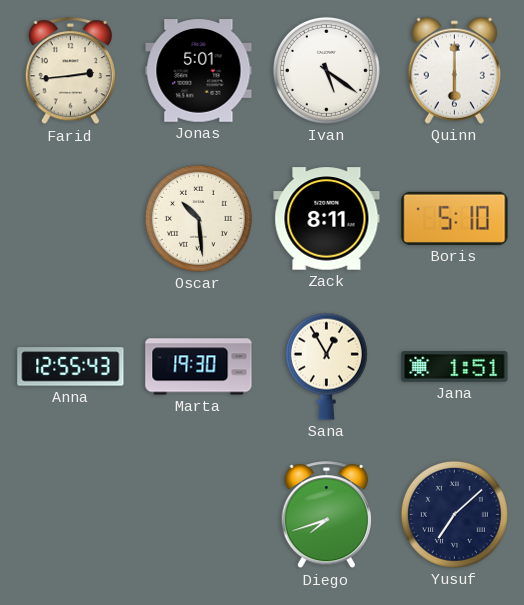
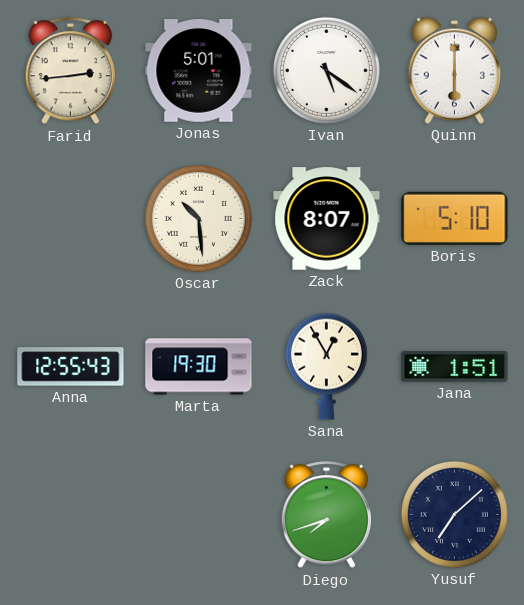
Zack: 8:11 -> 8:07
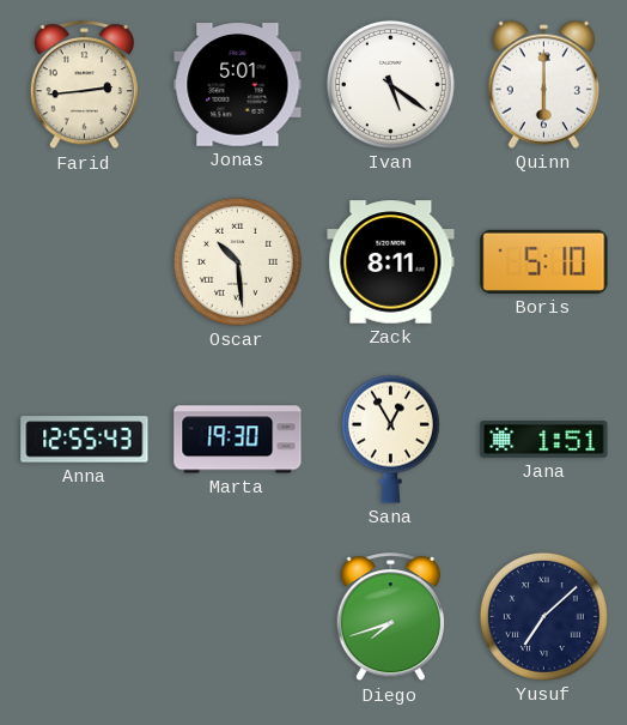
Zack: 8:07 -> 8:11
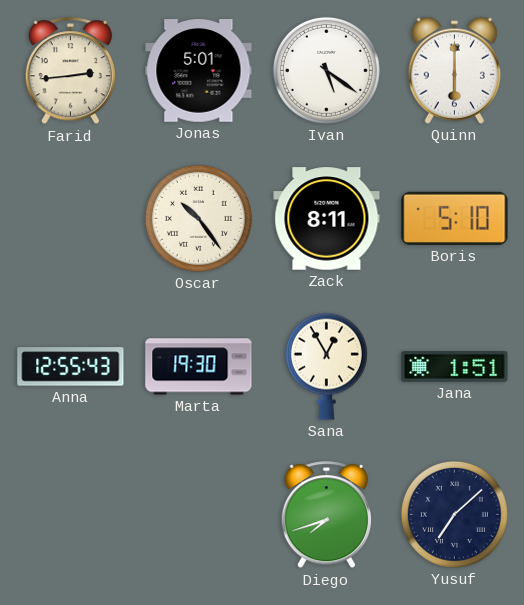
Oscar: 10:29 -> 10:24
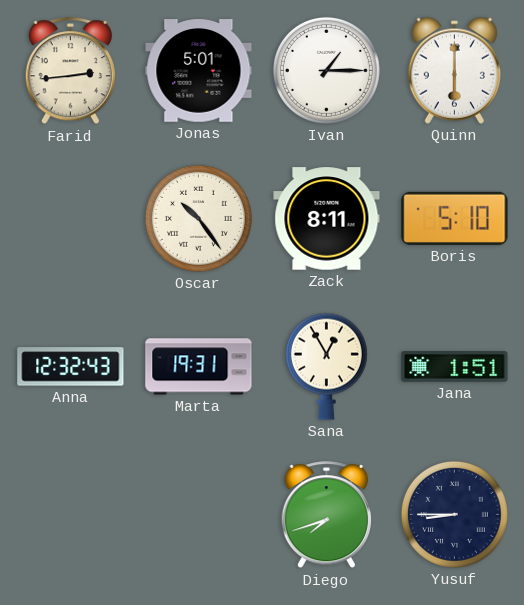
Ivan: 5:21 -> 1:15
Anna: 12:55 -> 12:32
Marta: 19:30 -> 19:31
Yusuf: 7:08 -> 8:45
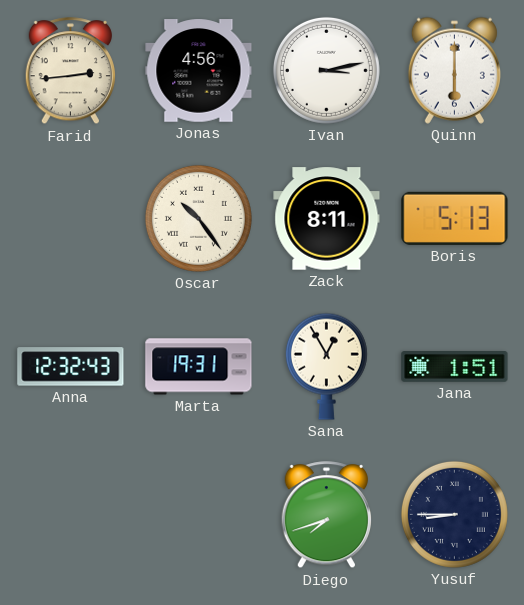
Jonas: 5:01 -> 4:56
Ivan: 1:15 -> 3:13
Boris: 5:10 -> 5:13
